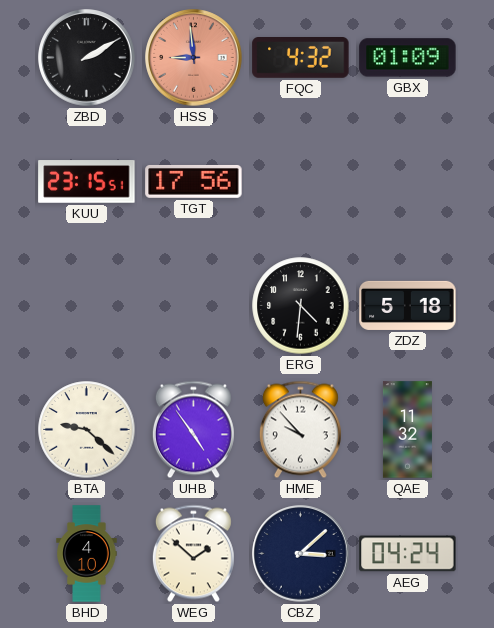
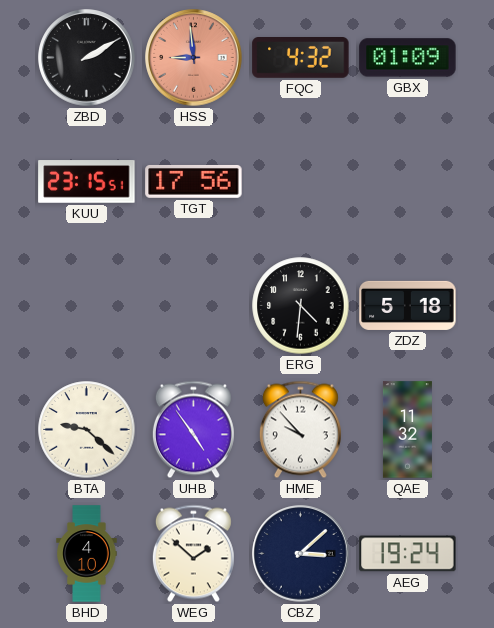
AEG: 04:24 -> 19:24
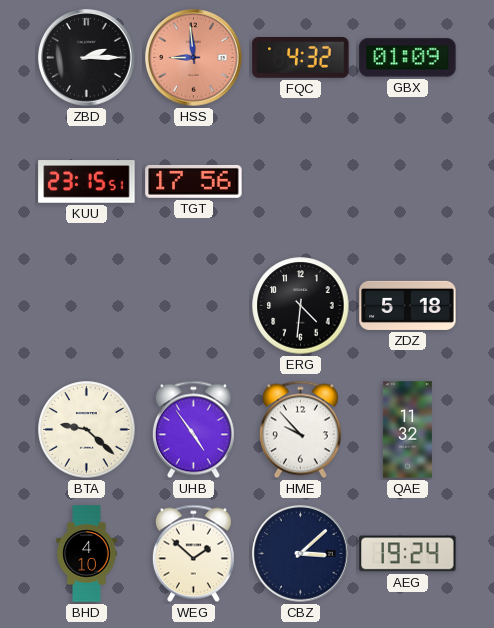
ZBD: 2:10 -> 2:15
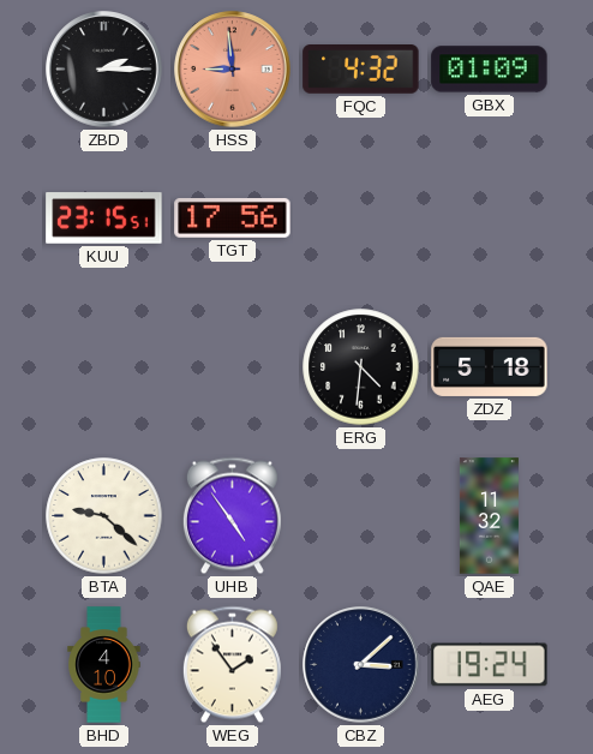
HME: 9:53 -> none
WEG: 1:52 -> 1:54
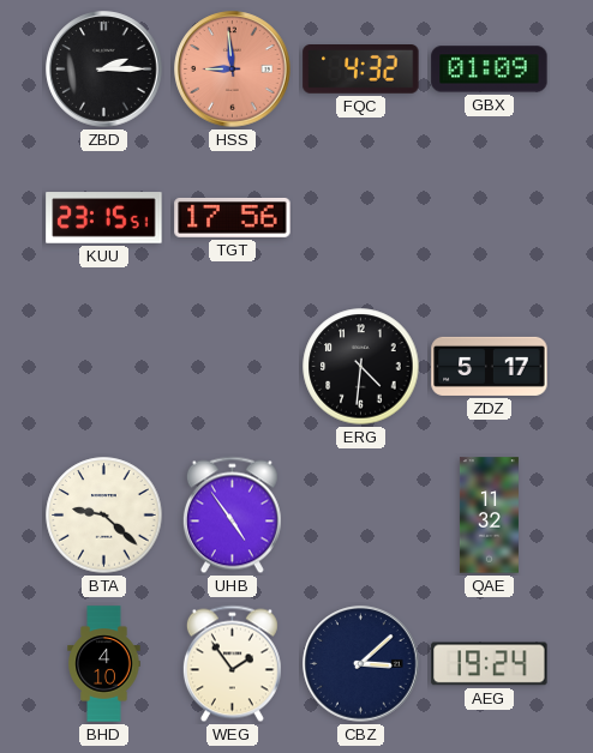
ZDZ: 5:18 -> 5:17
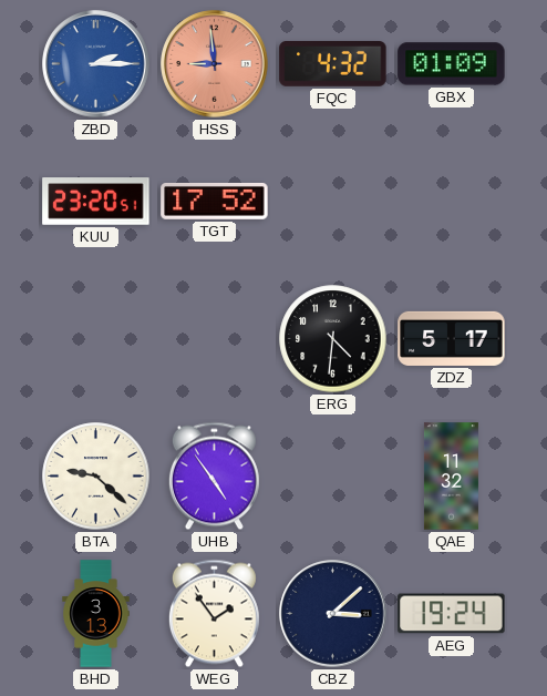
ZBD dial: black -> blue
KUU: 23:15 -> 23:20
TGT: 17:56 -> 17:52
BHD: 4:10 -> 3:13
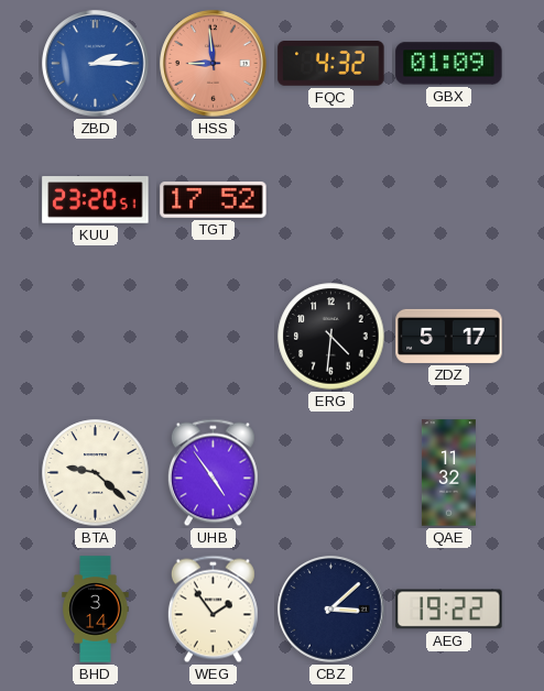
BHD: 3:13 -> 3:14
AEG: 19:24 -> 19:22
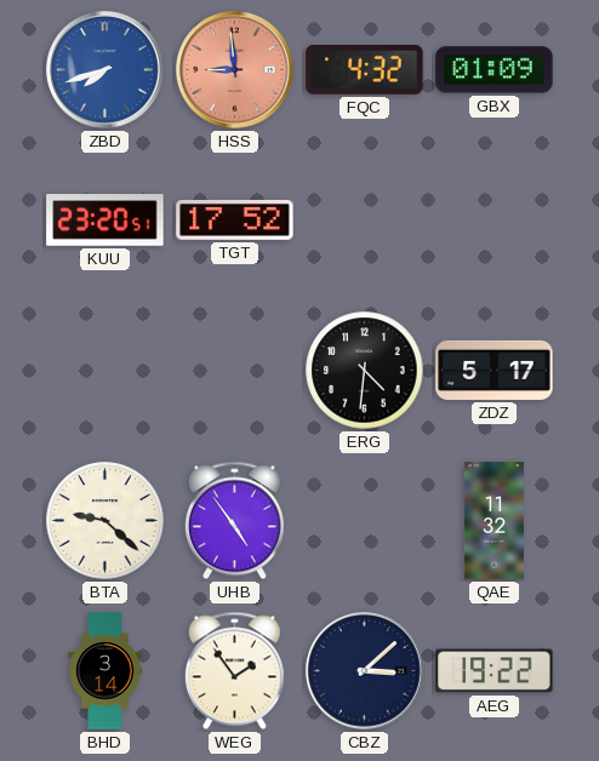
ZBD: 2:15 -> 7:42
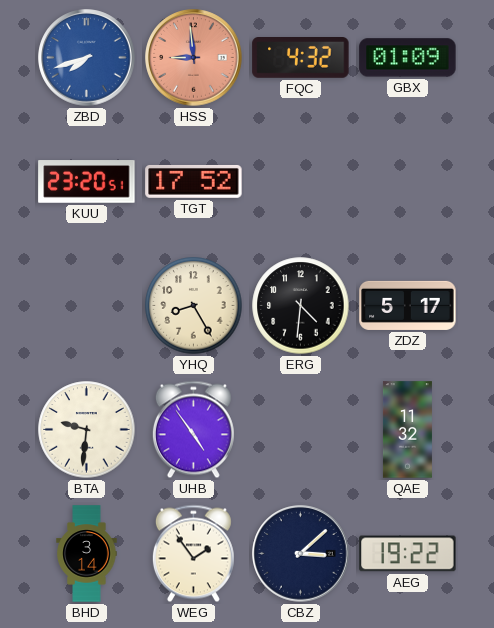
YHQ: none -> 8:25
BTA: 9:22 -> 9:31
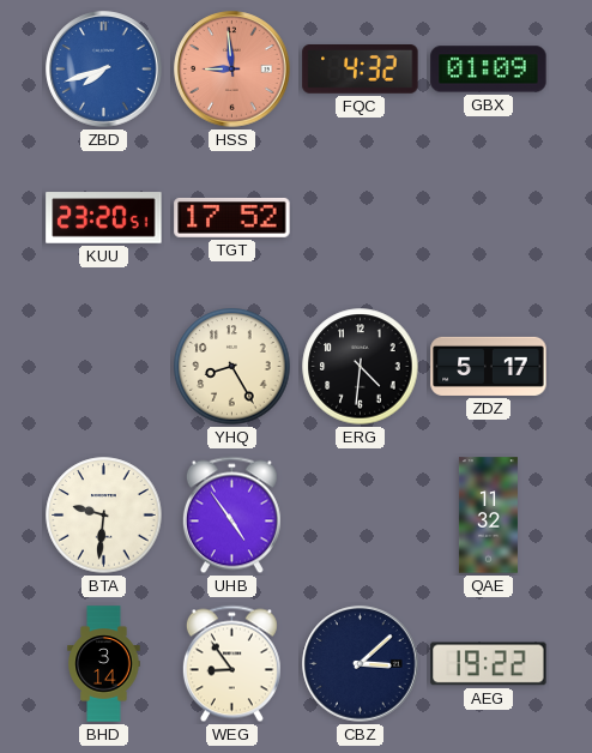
WEG: 1:54 -> 8:54
